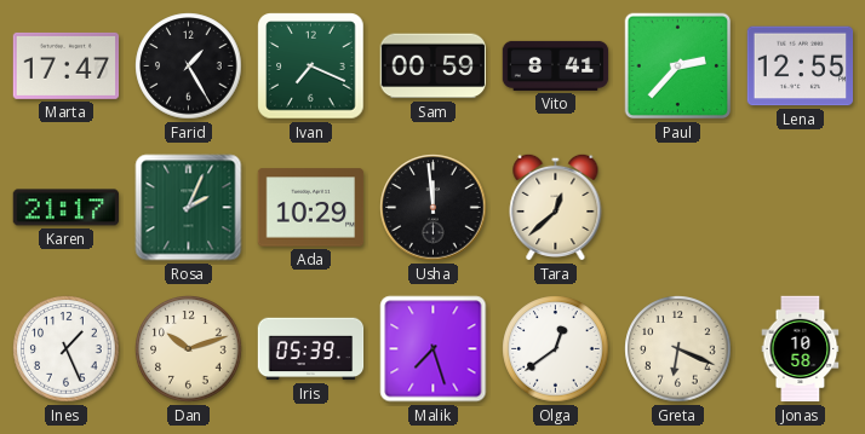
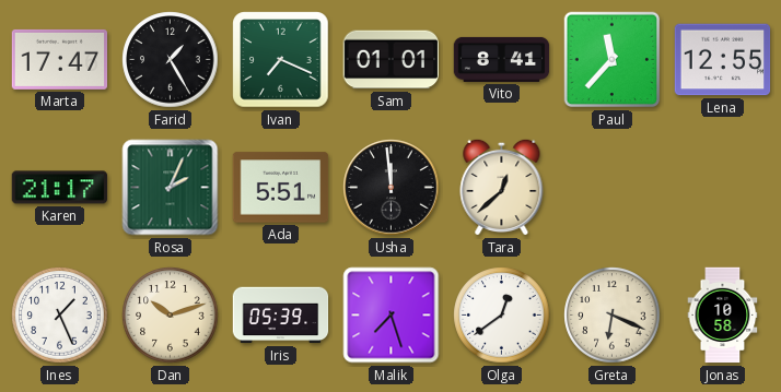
Sam: 00:59 -> 01:01
Paul: 2:37 -> 11:37
Ada: 10:29 -> 5:51
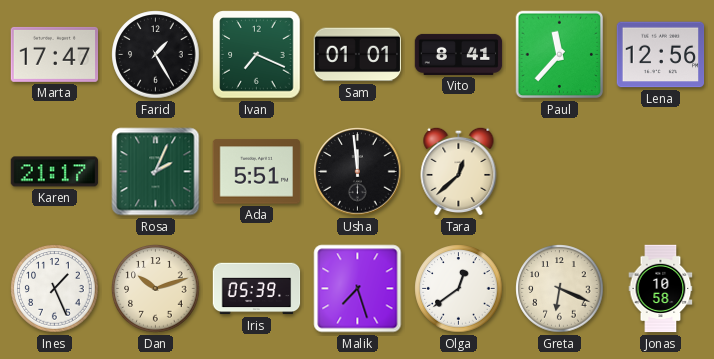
Lena: 12:55 -> 12:56
